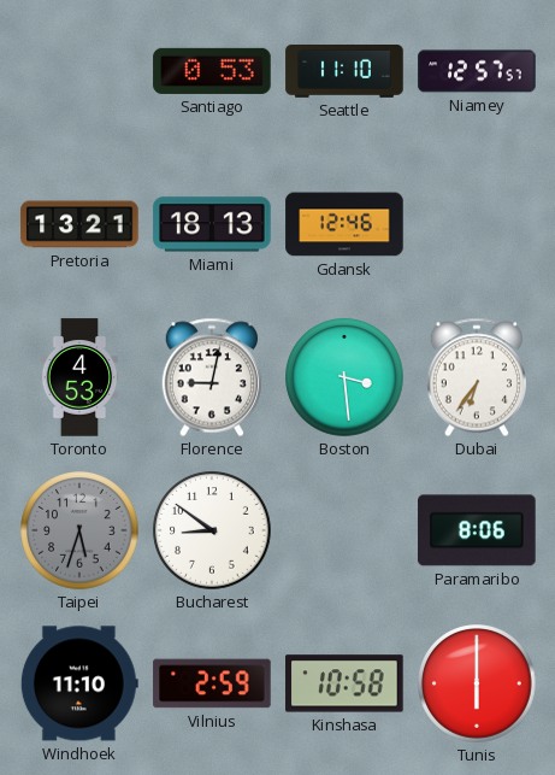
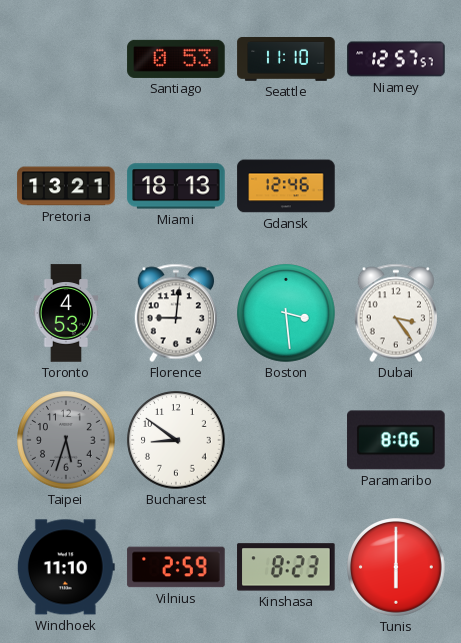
Florence: 9:02 -> 9:01
Dubai: 6:36 -> 3:24
Kinshasa: 10:58 -> 8:23
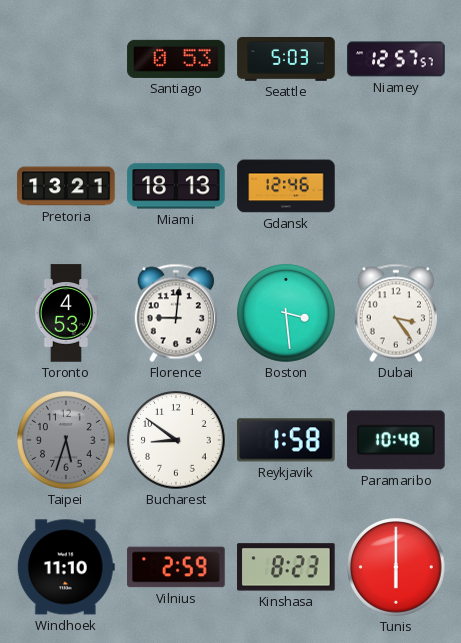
Seattle: 11:10 -> 5:03
Reykjavik: none -> 1:58
Paramaribo: 8:06 -> 10:48
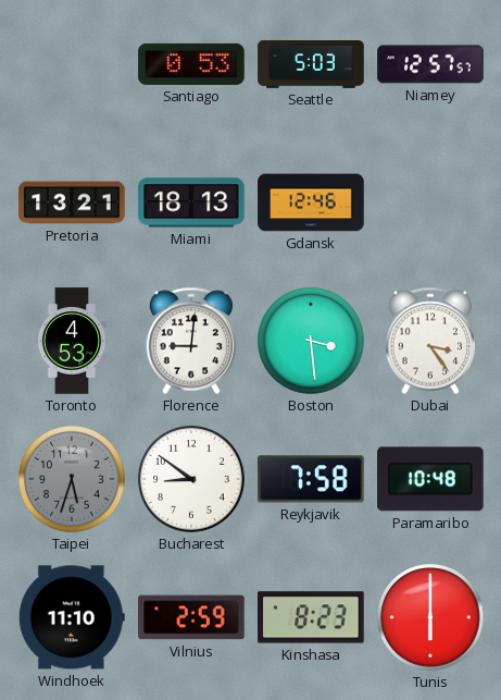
Reykjavik: 1:58 -> 7:58
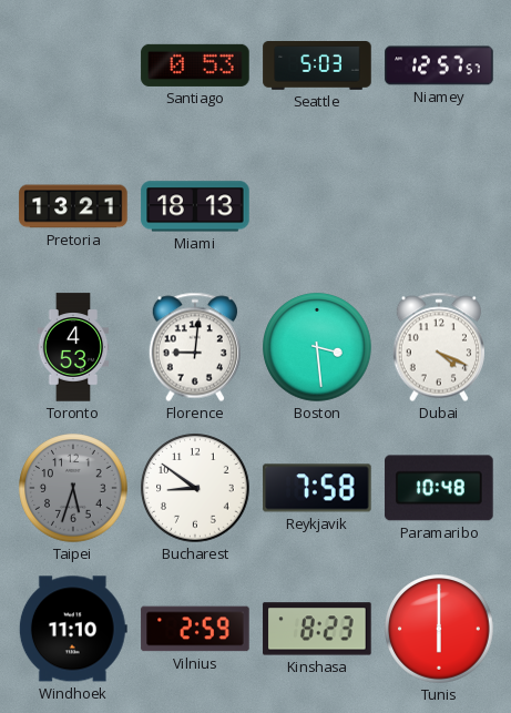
Gdansk: 12:46 -> none
Dubai: 3:24 -> 4:19
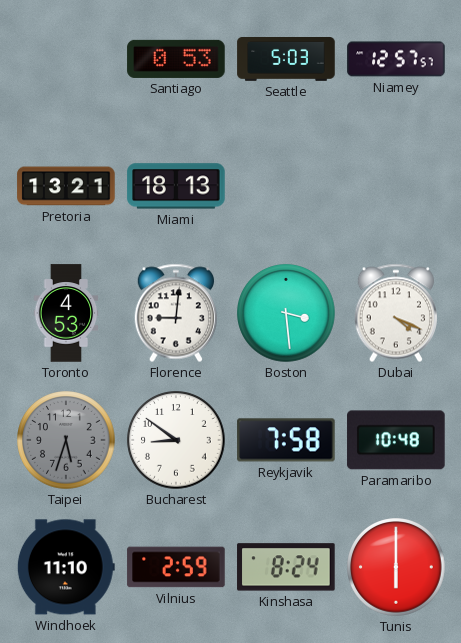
Kinshasa: 8:23 -> 8:24
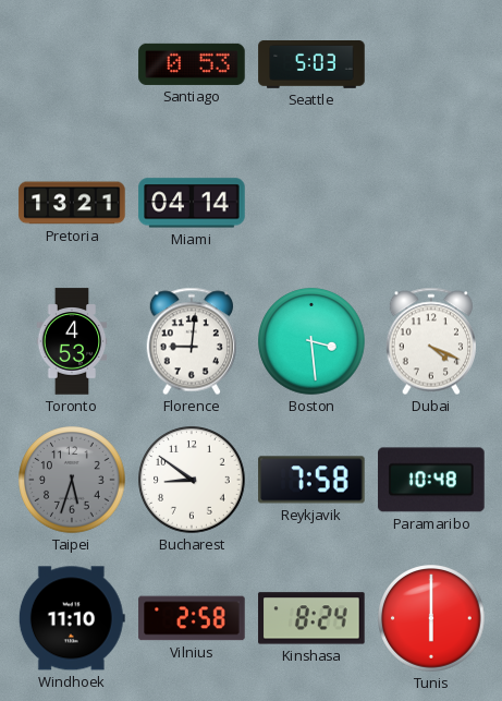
Niamey: 12:57 -> none
Miami: 18:13 -> 04:14
Vilnius: 2:59 -> 2:58
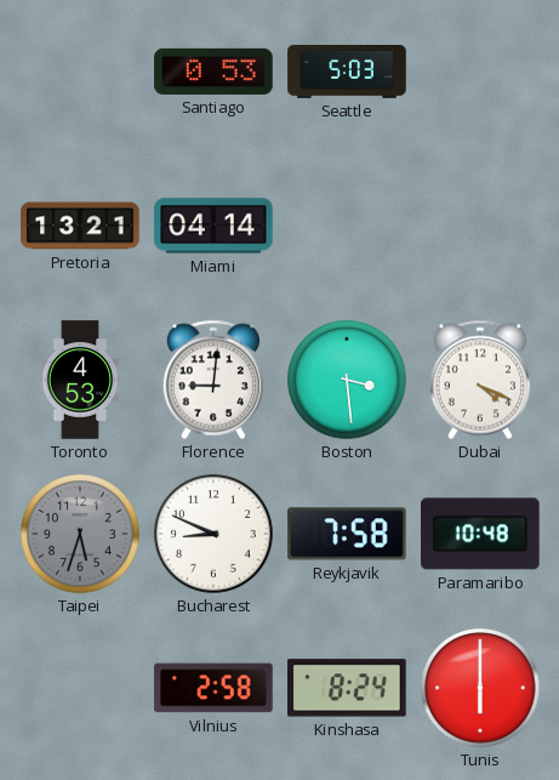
Bucharest: 8:51 -> 8:49
Windhoek: 11:10 -> none
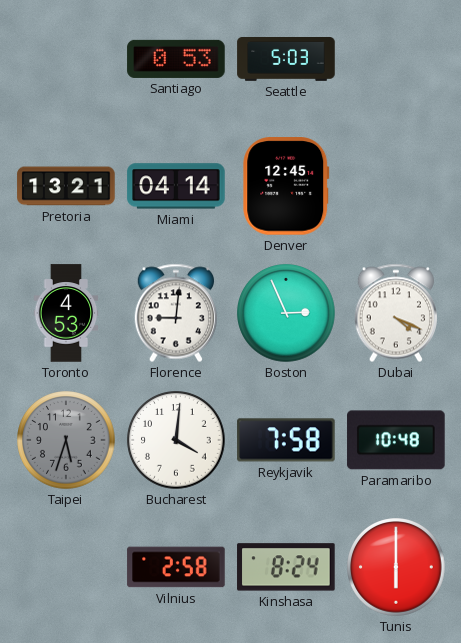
Denver: none -> 12:45
Boston: 3:29 -> 2:56
Bucharest: 8:49 -> 4:01
